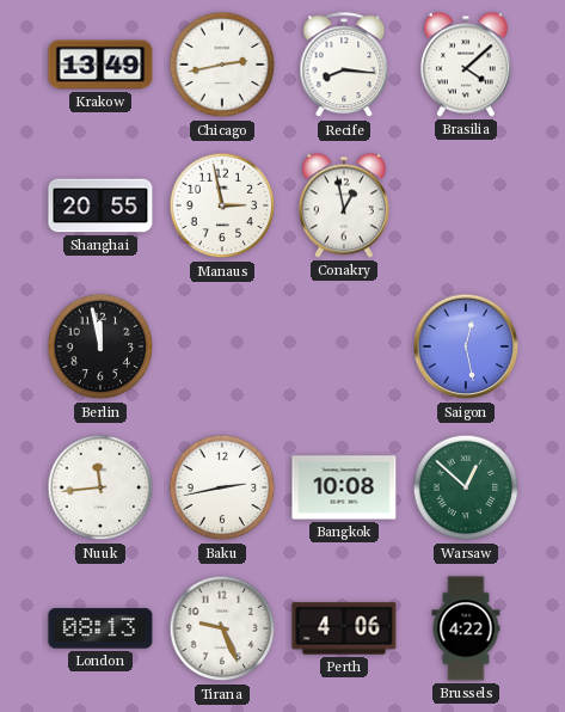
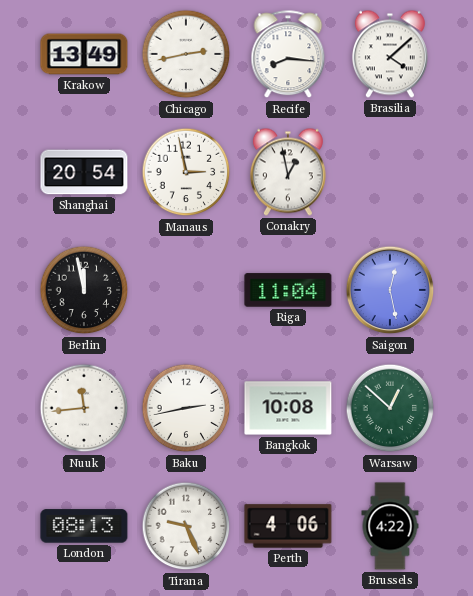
Shanghai: 20:55 -> 20:54
Riga: none -> 11:04
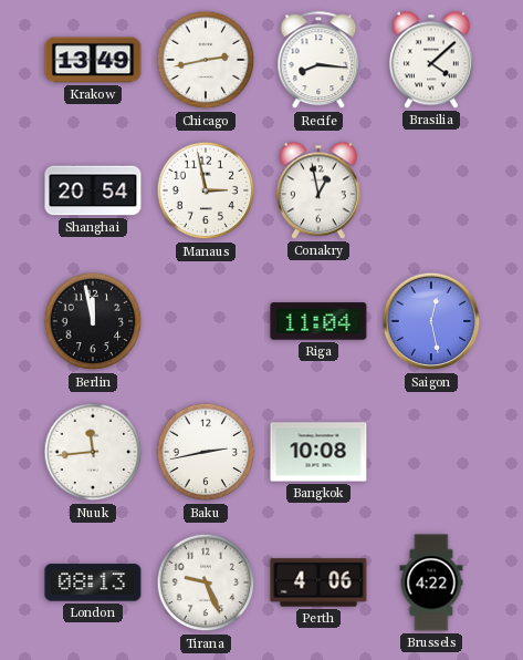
Warsaw: 12:52 -> none
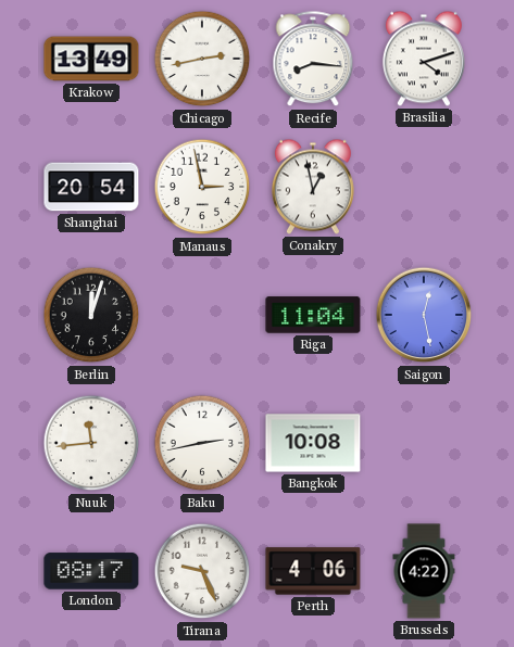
Brasilia: 4:08 -> 4:12
Berlin: 11:58 -> 12:03
London: 08:13 -> 08:17
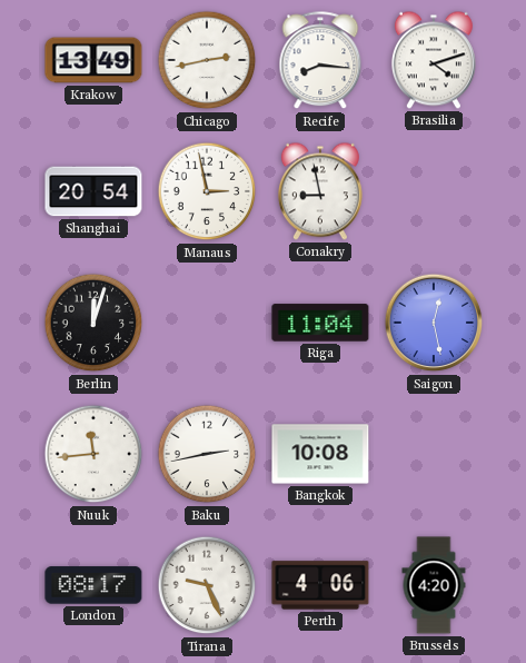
Conakry: 12:58 -> 8:58
Brussels: 4:22 -> 4:20
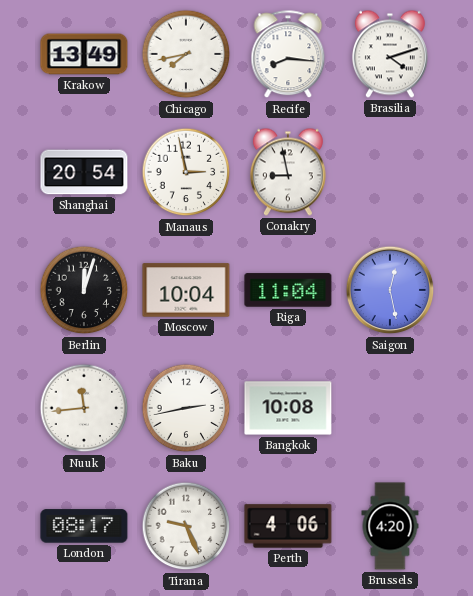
Chicago: 2:43 -> 7:43
Moscow: none -> 10:04
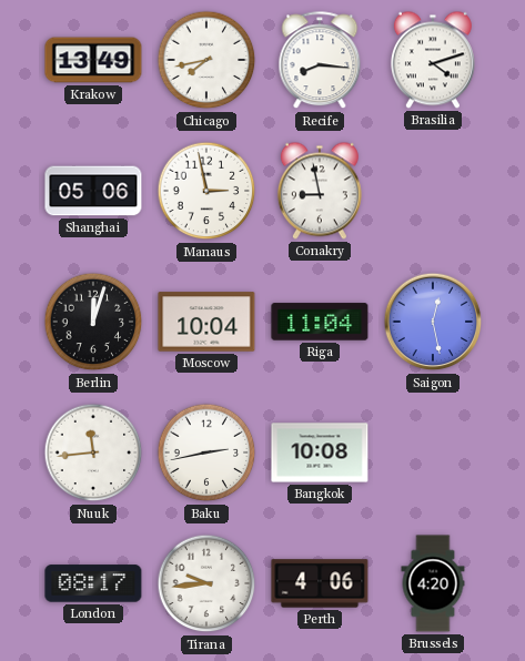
Shanghai: 20:54 -> 05:06
Tirana: 9:26 -> 9:44
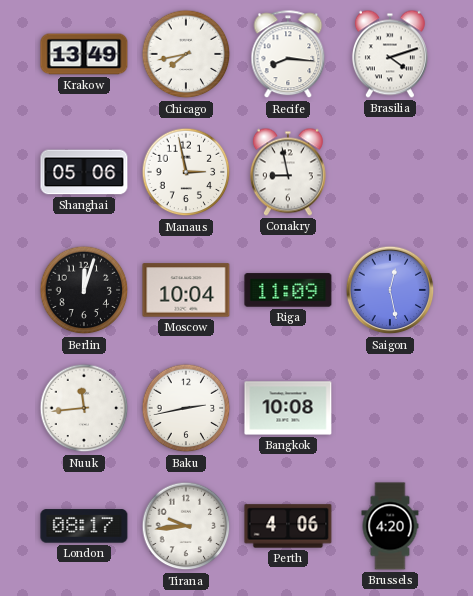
Riga: 11:04 -> 11:09
